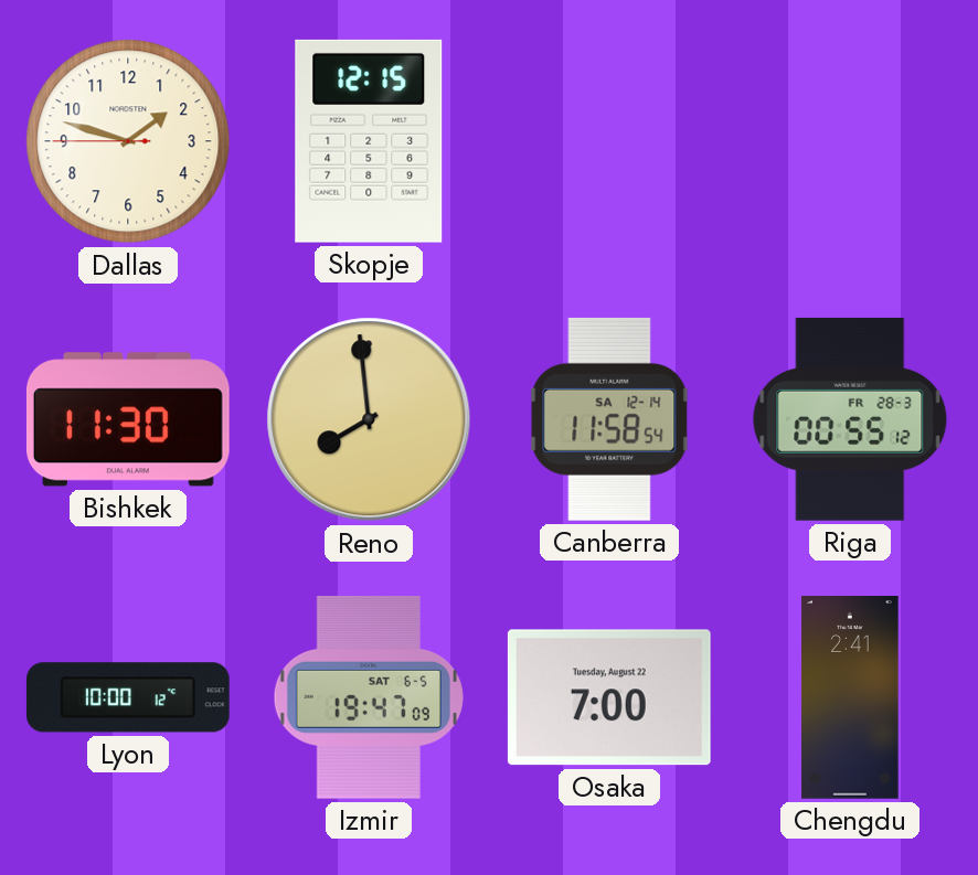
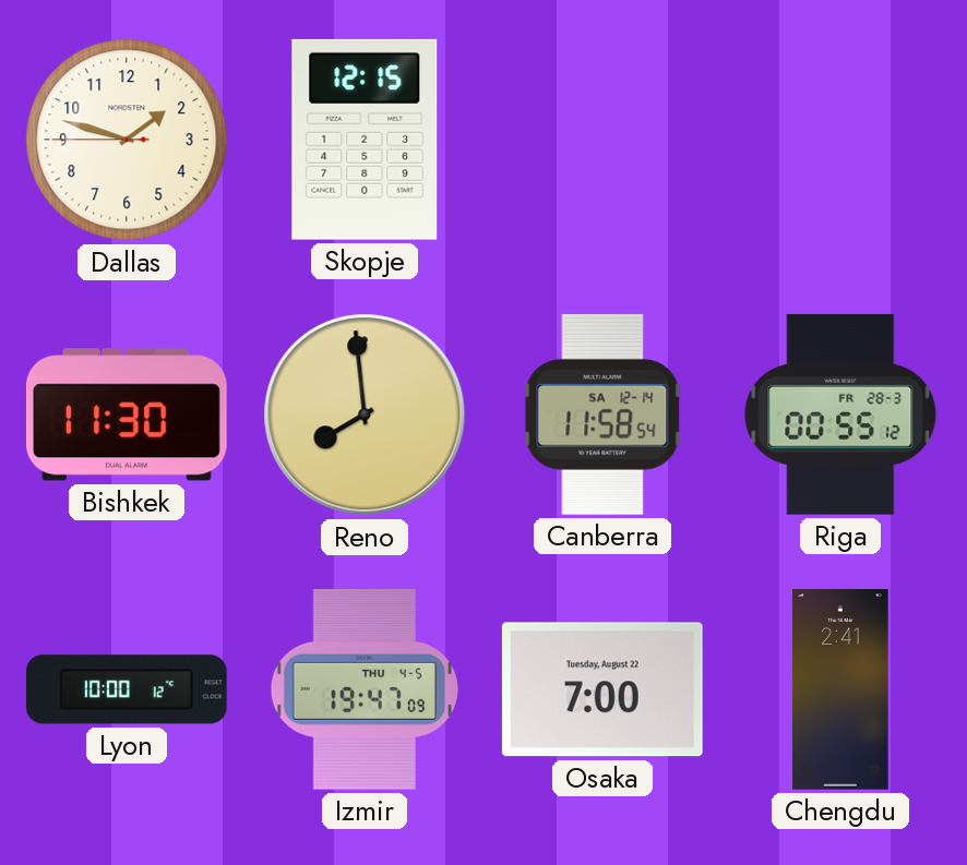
Izmir date: SAT 6-5 -> THU 4-5
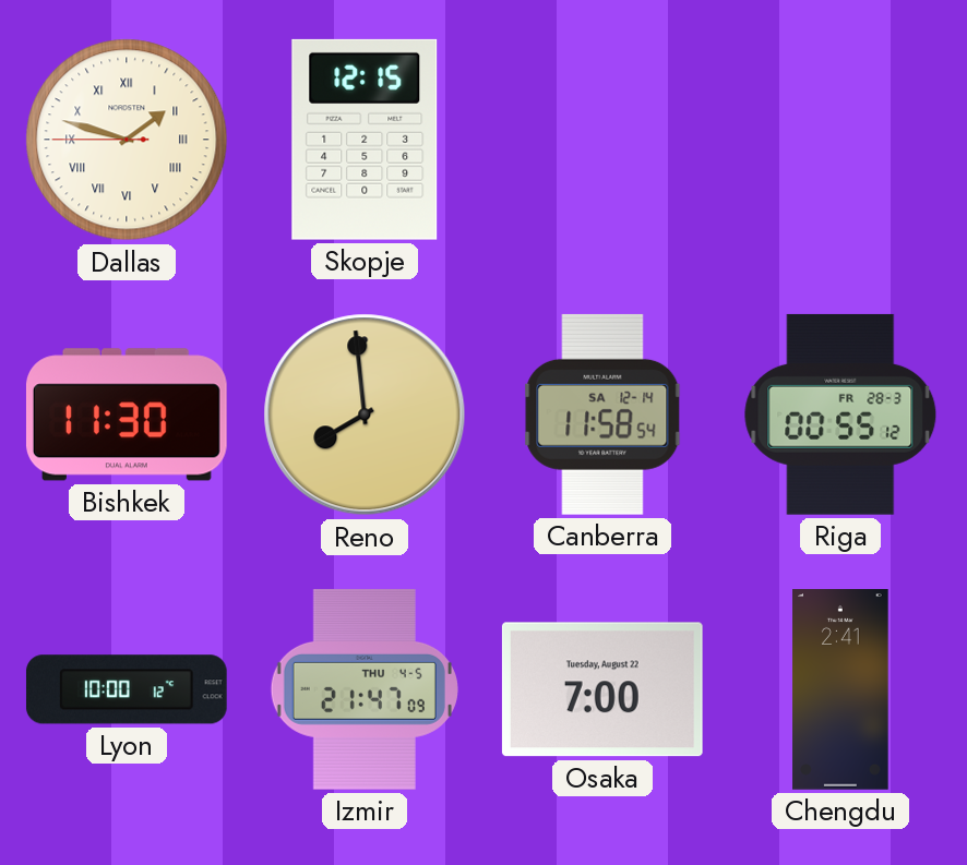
Dallas numerals: Arabic -> Roman
Izmir: 19:47 -> 21:47
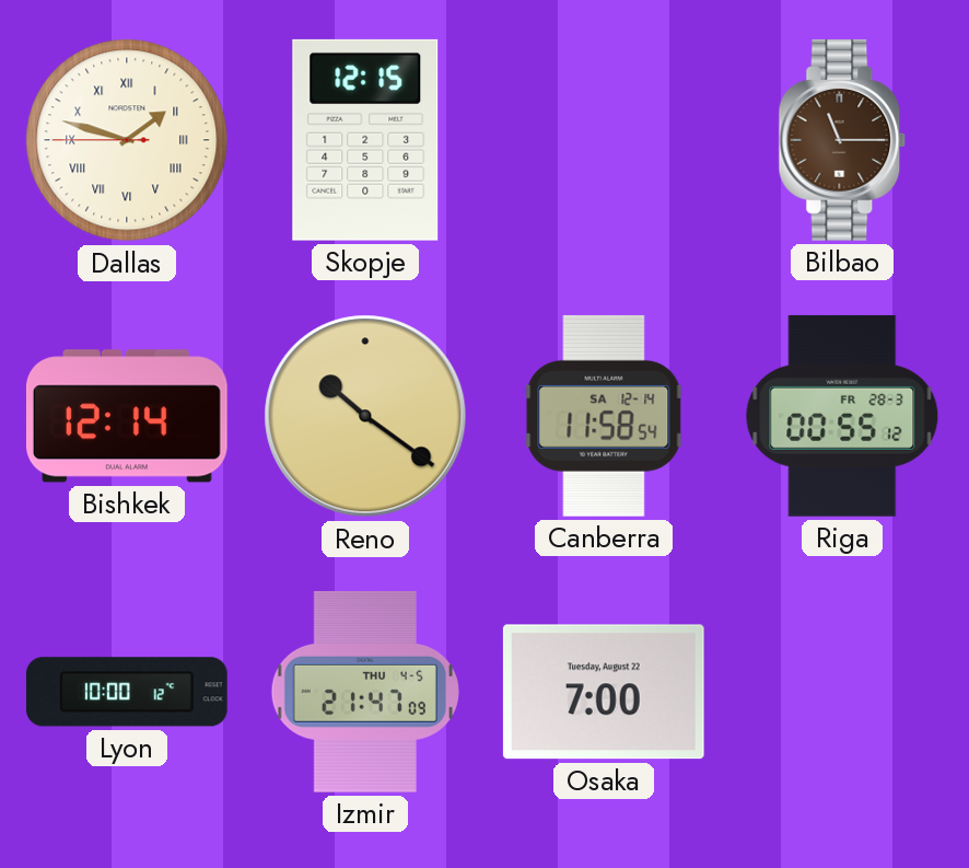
Bilbao: none -> 11:15
Bishkek: 11:30 -> 12:14
Reno: 7:59 -> 10:21
Chengdu: 2:41 -> none
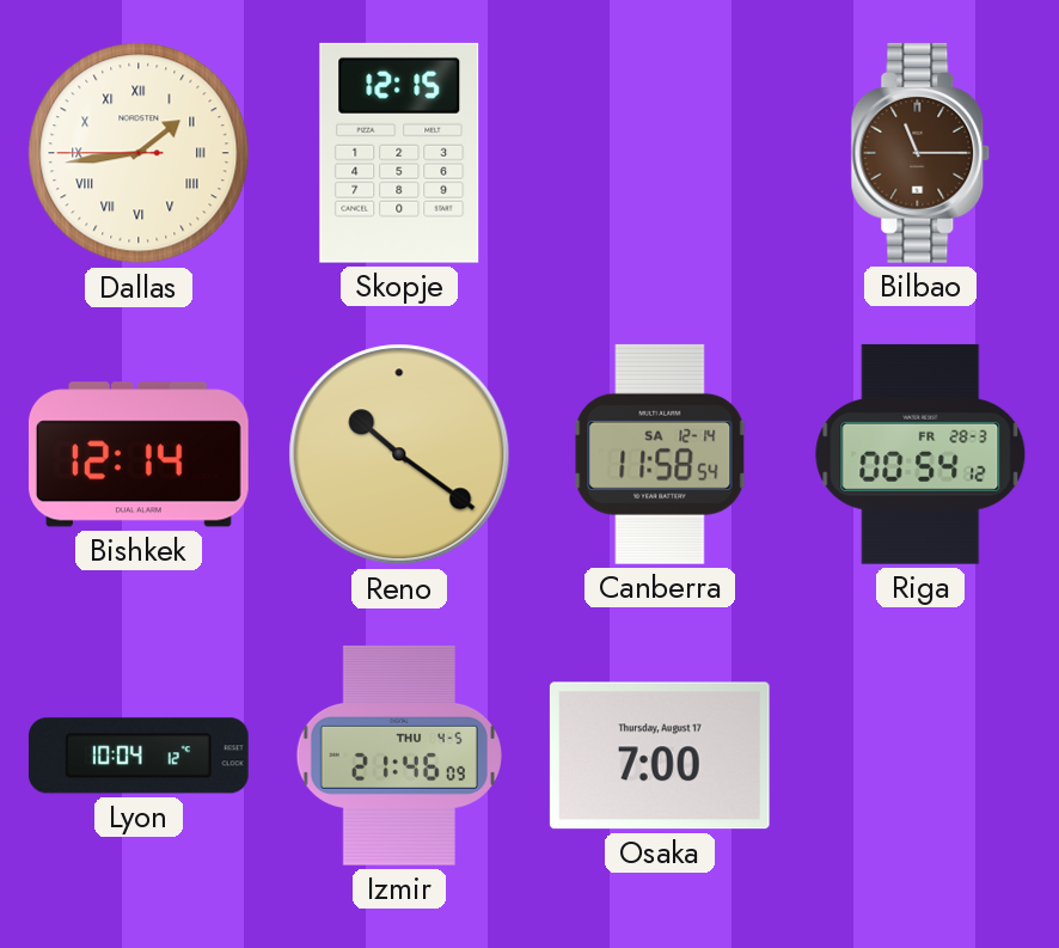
Dallas: 1:47 -> 1:43
Riga: 00:55 -> 00:54
Lyon: 10:00 -> 10:04
Izmir: 21:47 -> 21:46
Osaka date: Tuesday, August 22 -> Thursday, August 17
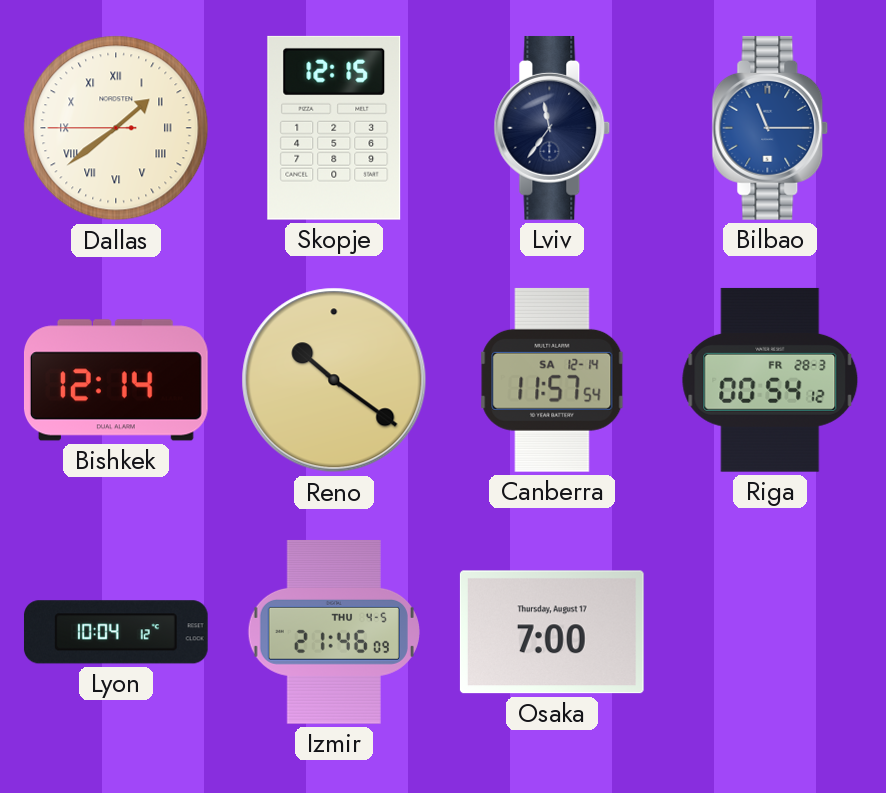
Dallas: 1:43 -> 1:38
Lviv: none -> 11:36
Bilbao dial: brown -> blue
Canberra: 11:58 -> 11:57
